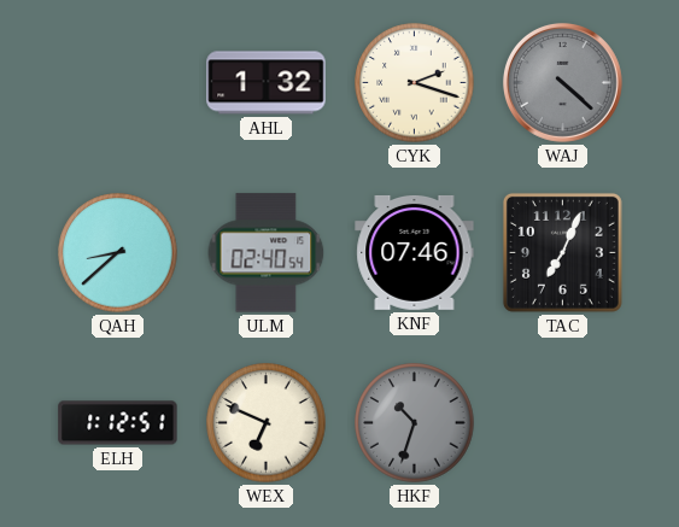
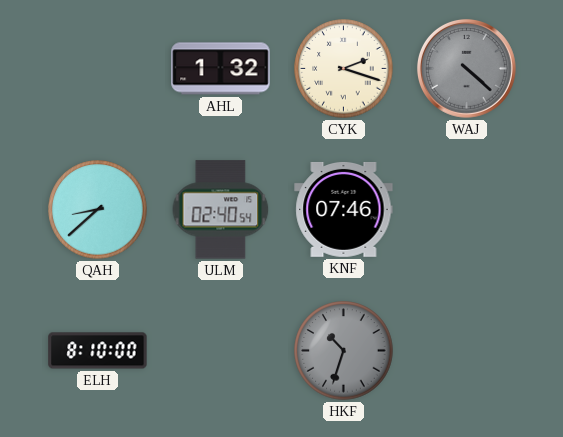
TAC: 7:04 -> none
ELH: 1:12 -> 8:10
WEX: 6:49 -> none
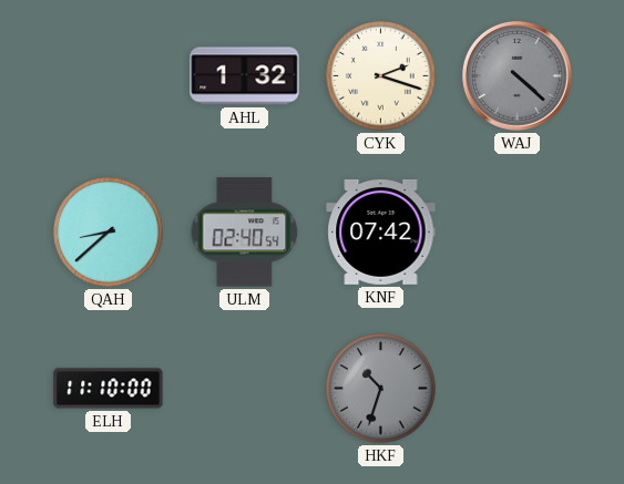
KNF: 07:46 -> 07:42
ELH: 8:10 -> 11:10
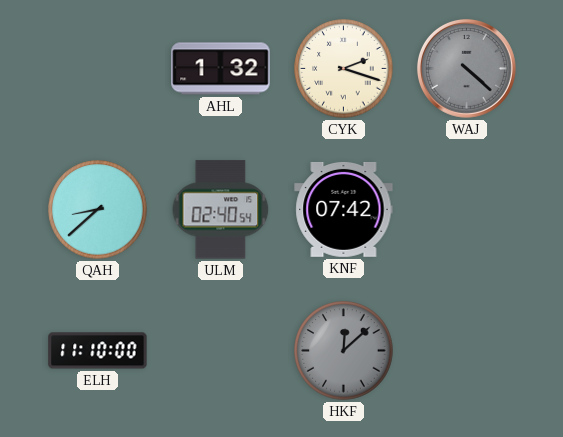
HKF: 10:33 -> 12:08
